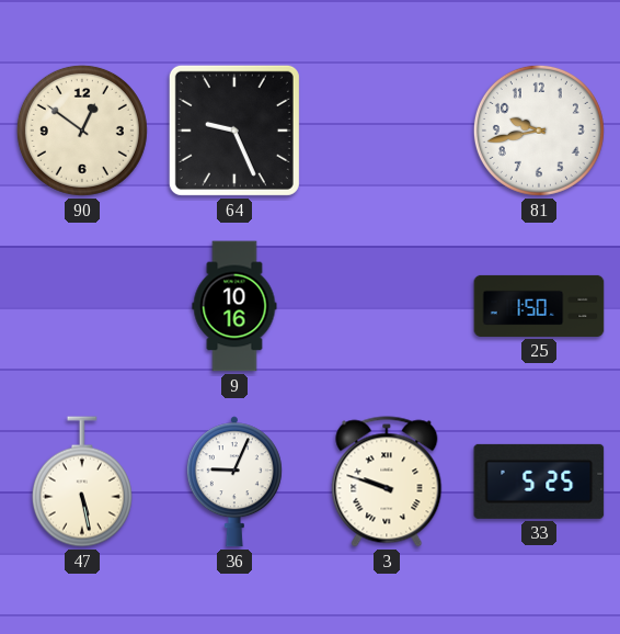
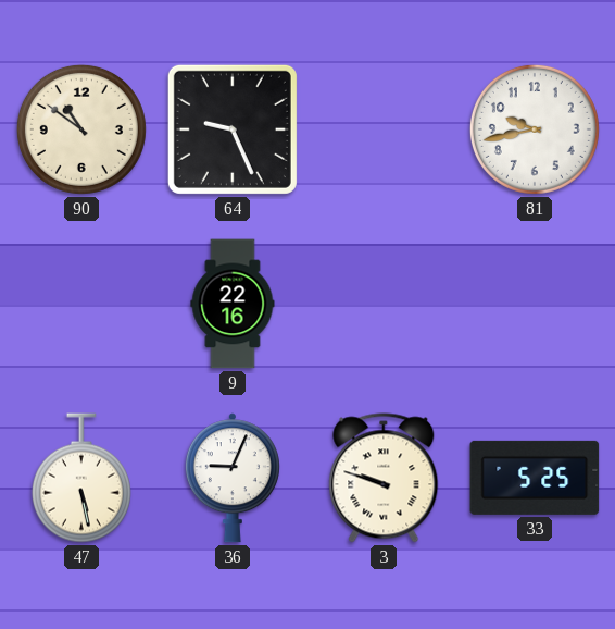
90: 12:51 -> 10:51
9: 10:16 -> 22:16
25: 1:50 -> none
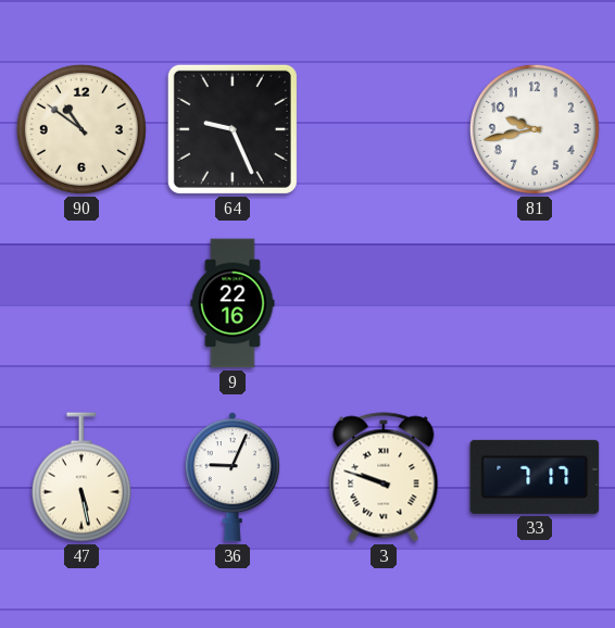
33: 5:25 -> 7:17
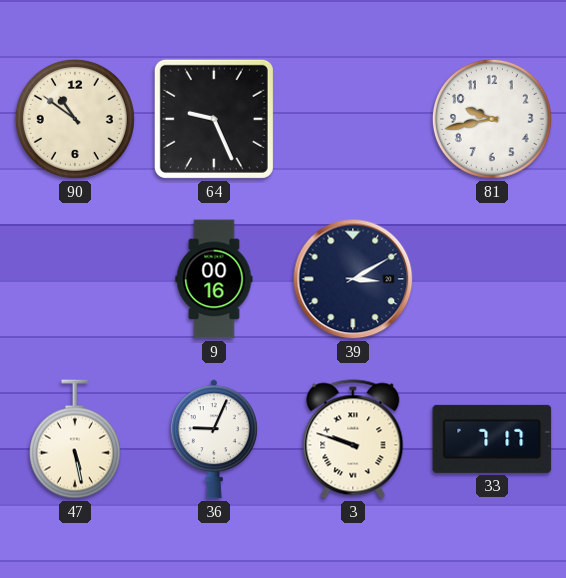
9: 22:16 -> 00:16
39: none -> 3:10
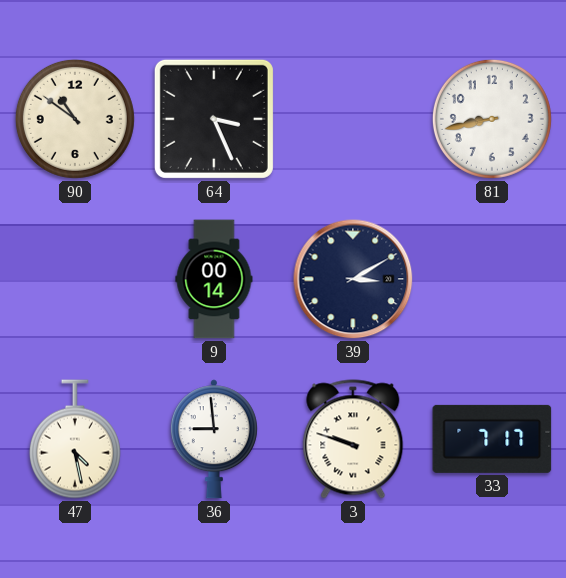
64: 9:26 -> 3:26
81: 9:43 -> 8:43
9: 00:16 -> 00:14
47: 5:28 -> 4:28
36: 9:04 -> 8:59
